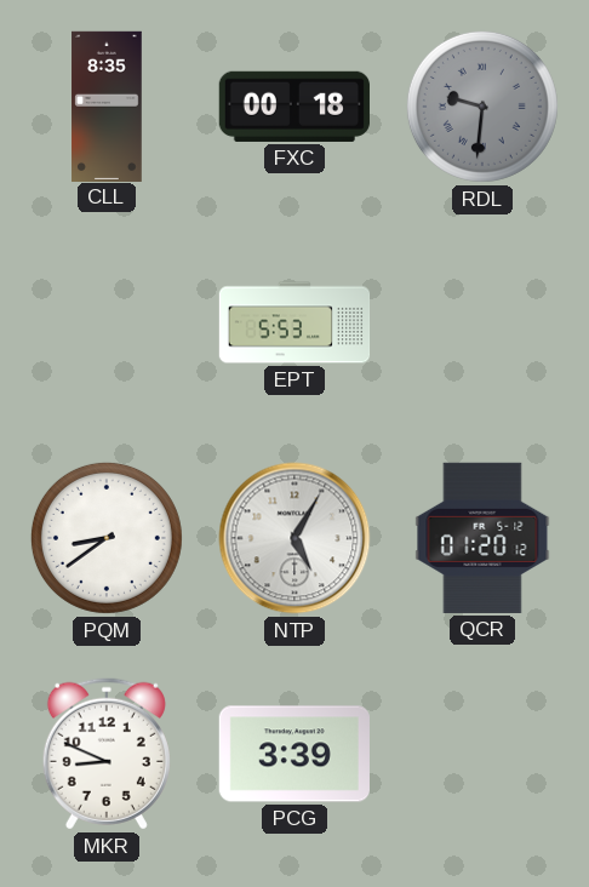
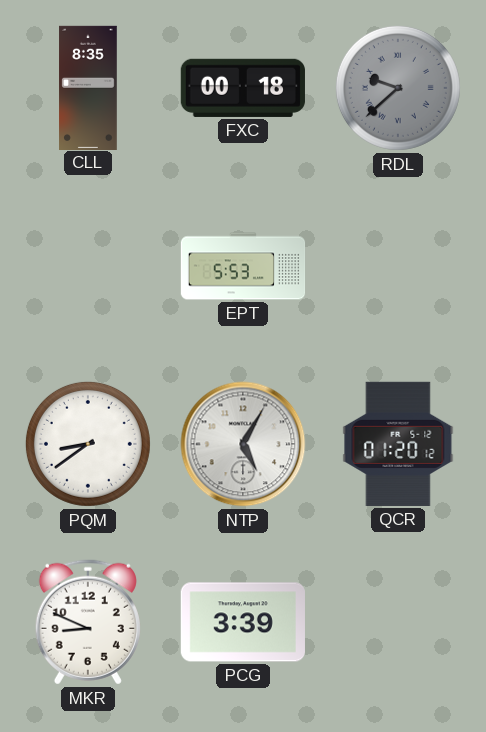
RDL: 9:31 -> 9:38
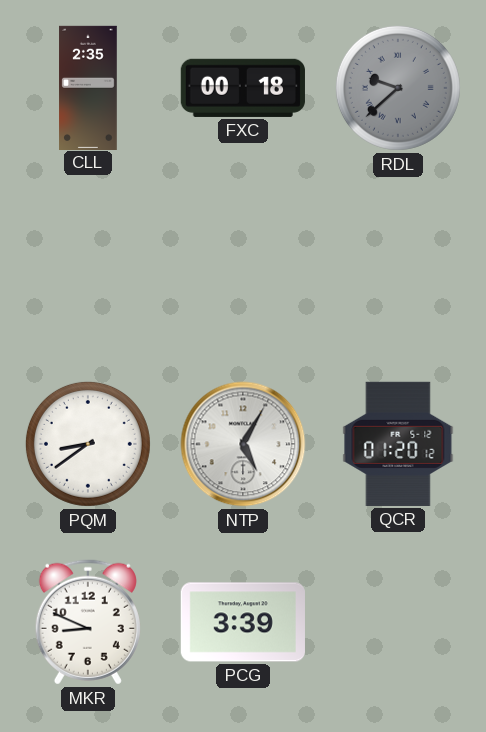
CLL: 8:35 -> 2:35
EPT: 5:53 -> none
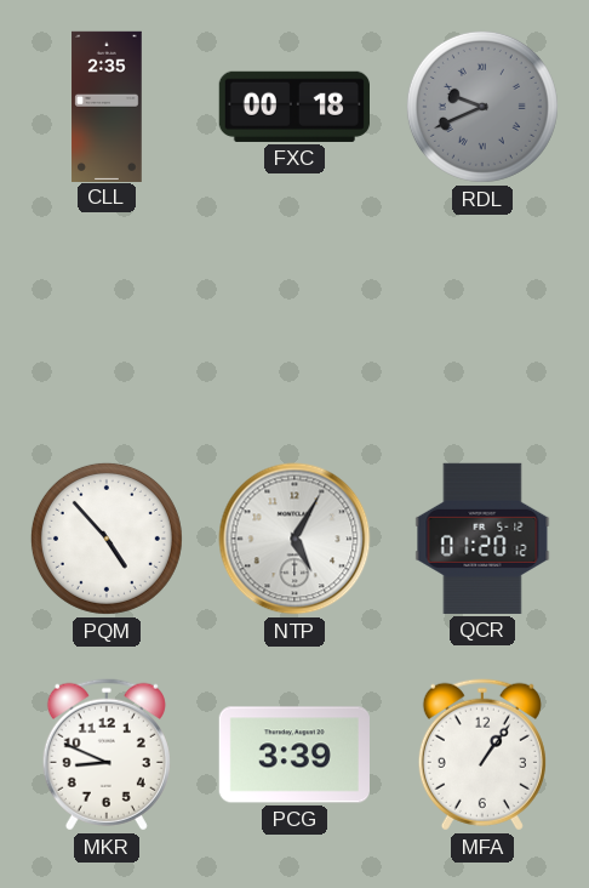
RDL: 9:38 -> 9:41
PQM: 8:39 -> 4:53
MFA: none -> 1:06
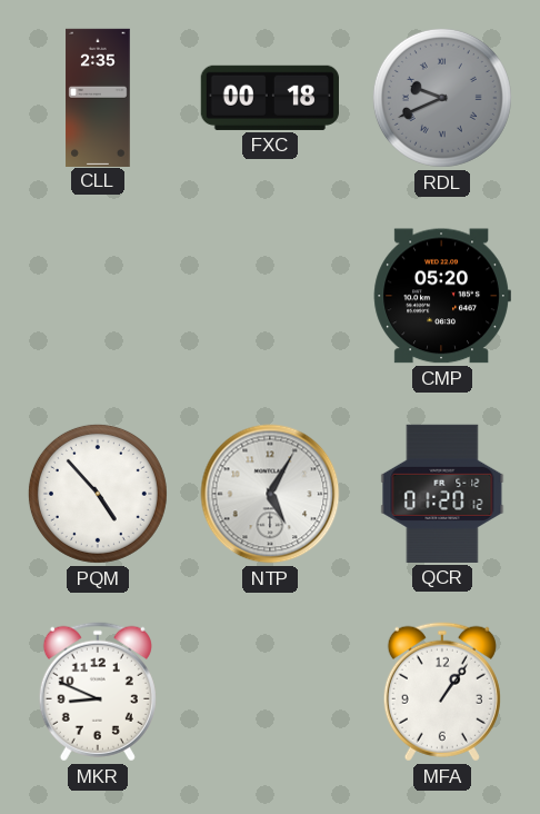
CMP: none -> 05:20
PCG: 3:39 -> none
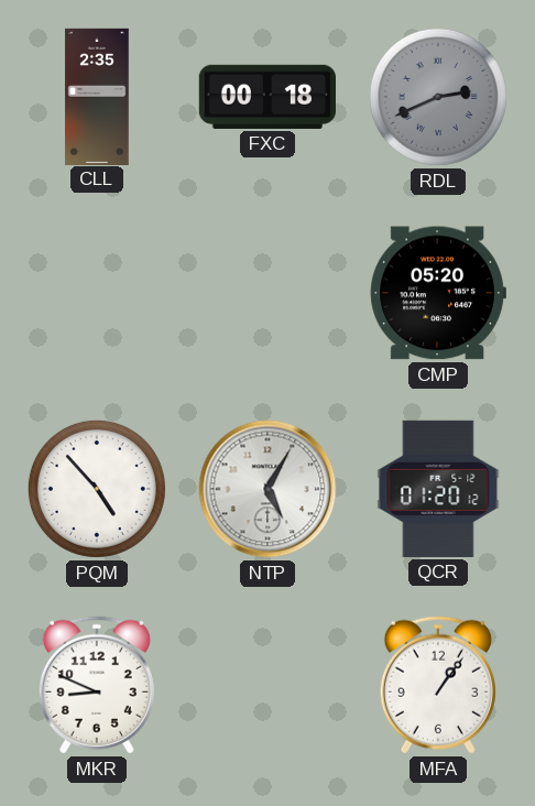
RDL: 9:41 -> 2:41
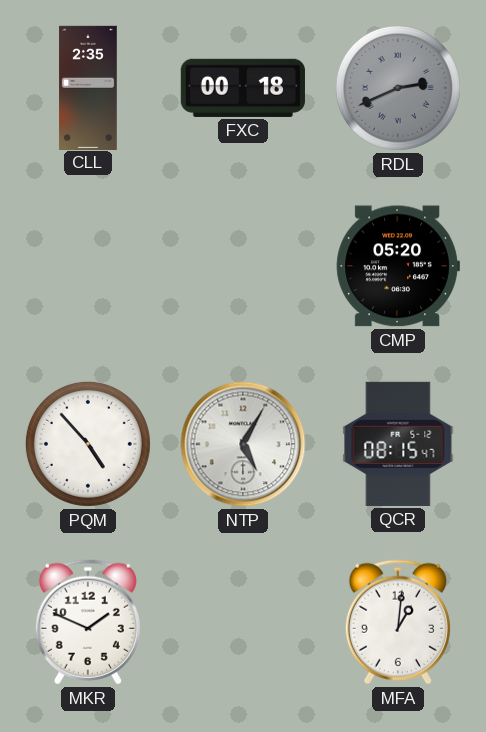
QCR: 01:20 -> 08:15
MKR: 8:49 -> 1:49
MFA: 1:06 -> 1:01
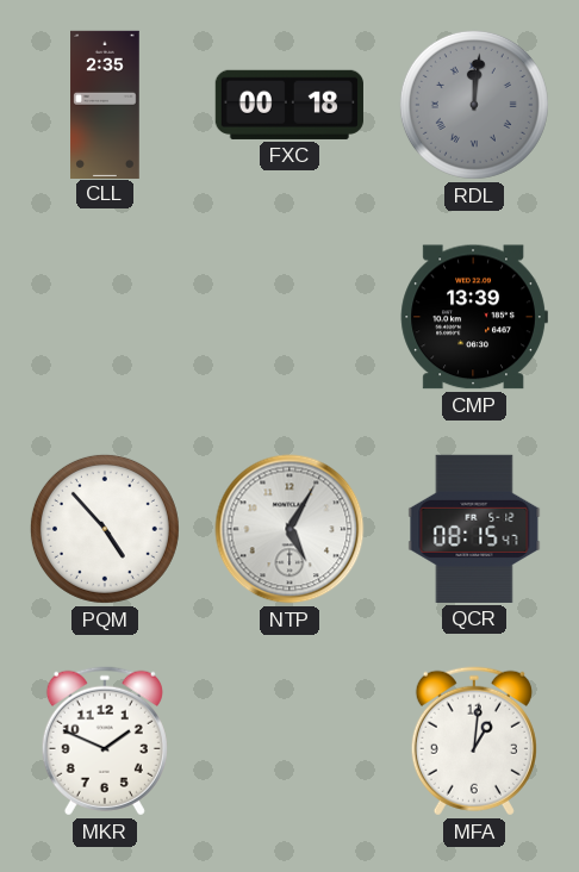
RDL: 2:41 -> 12:01
CMP: 05:20 -> 13:39
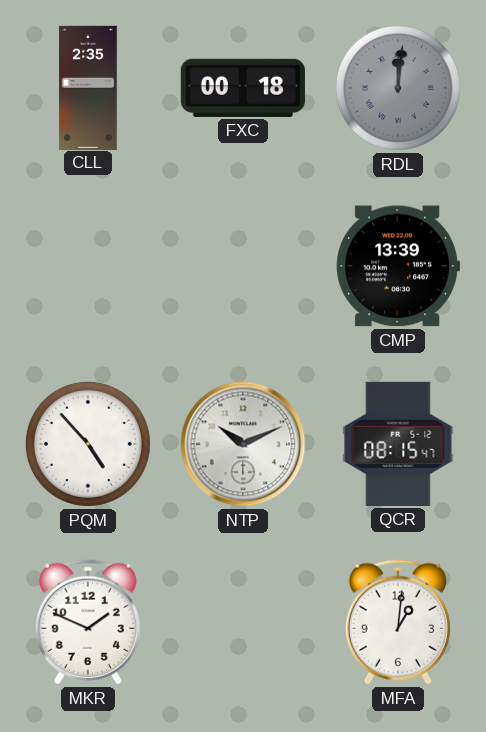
NTP: 5:05 -> 10:11
